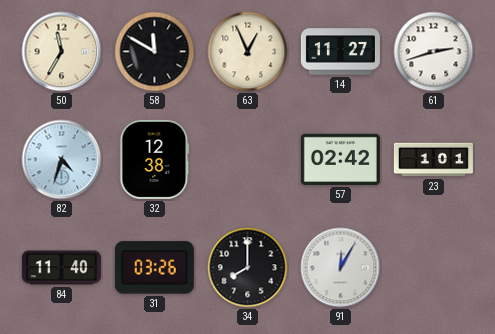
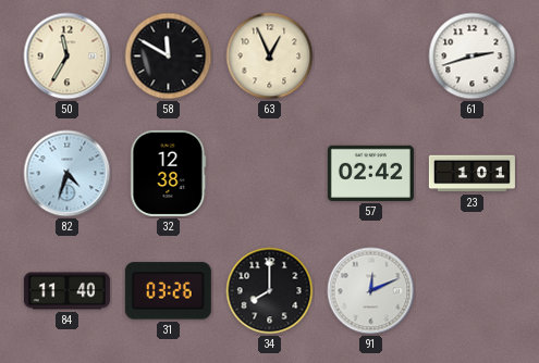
14: 11:27 -> none
91: 12:05 -> 12:11
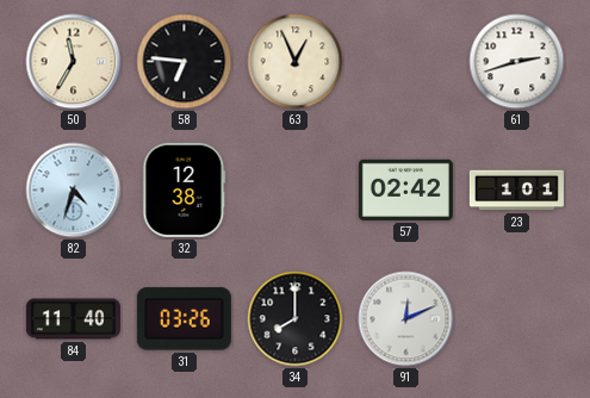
58: 11:50 -> 6:46
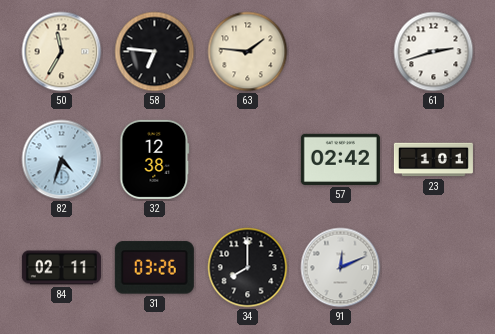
63: 12:56 -> 1:46
84: 11:40 -> 02:11
